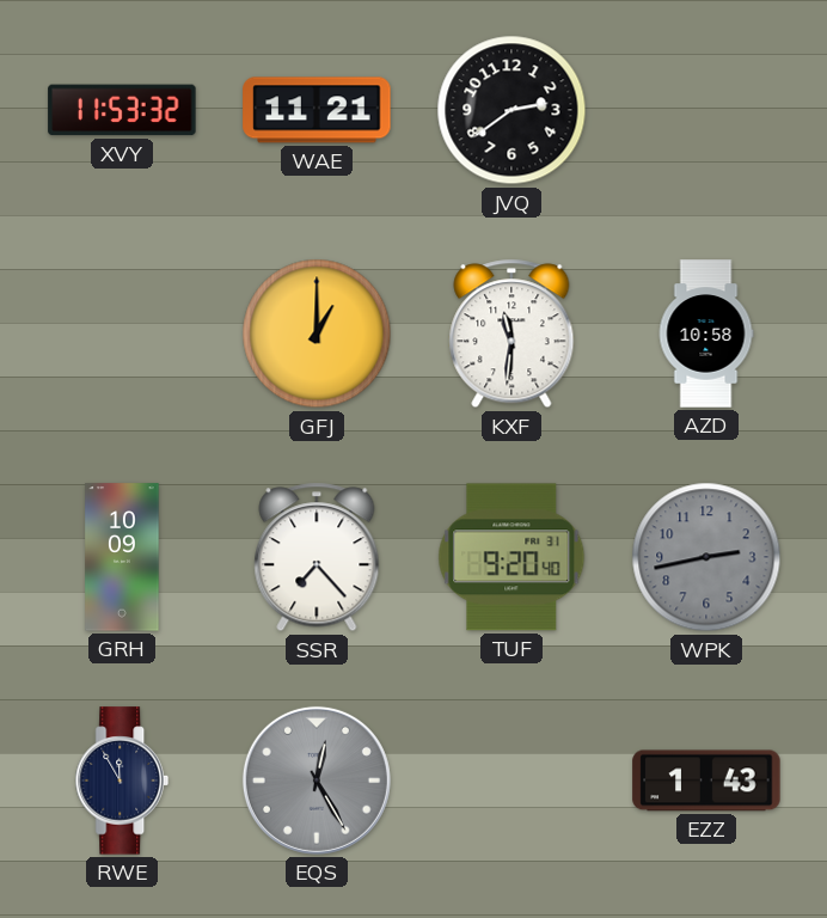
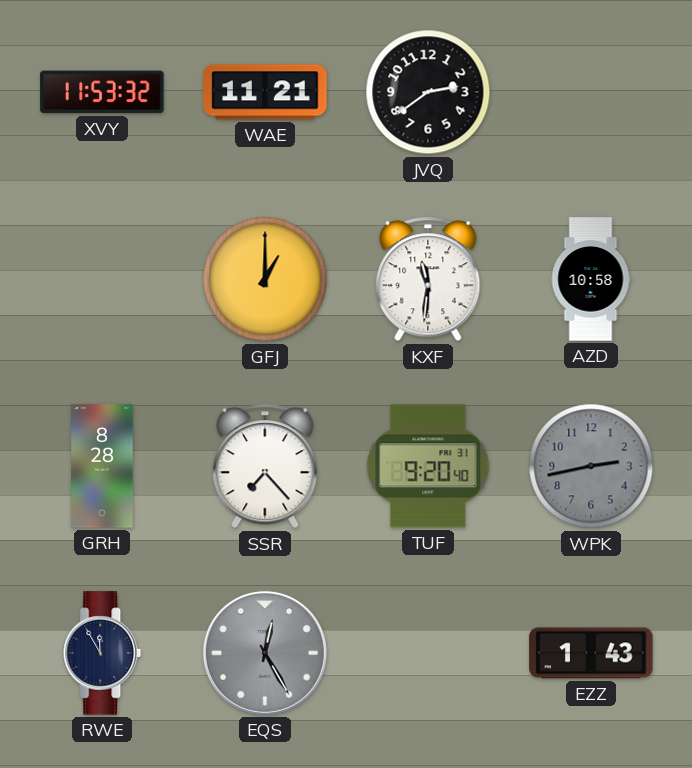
GRH: 10:09 -> 8:28
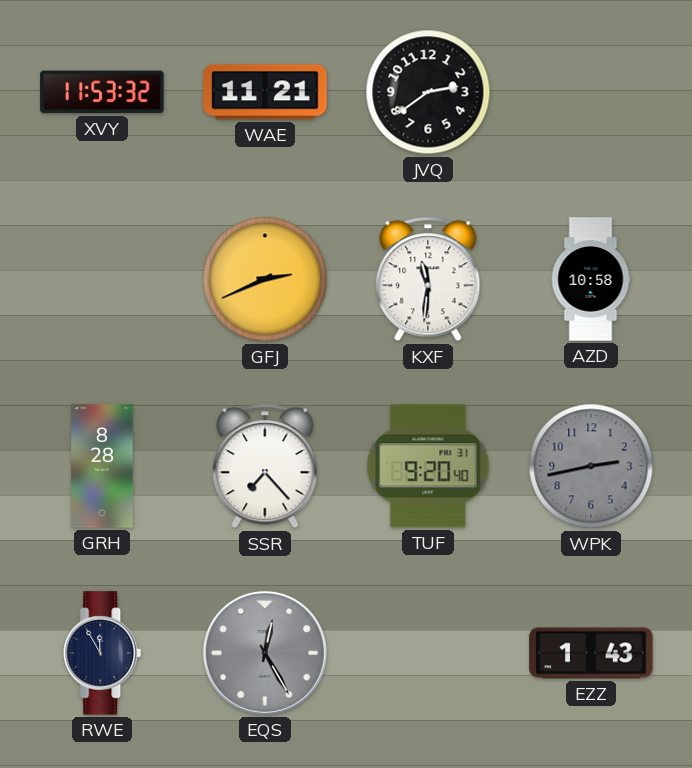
GFJ: 1:00 -> 2:41
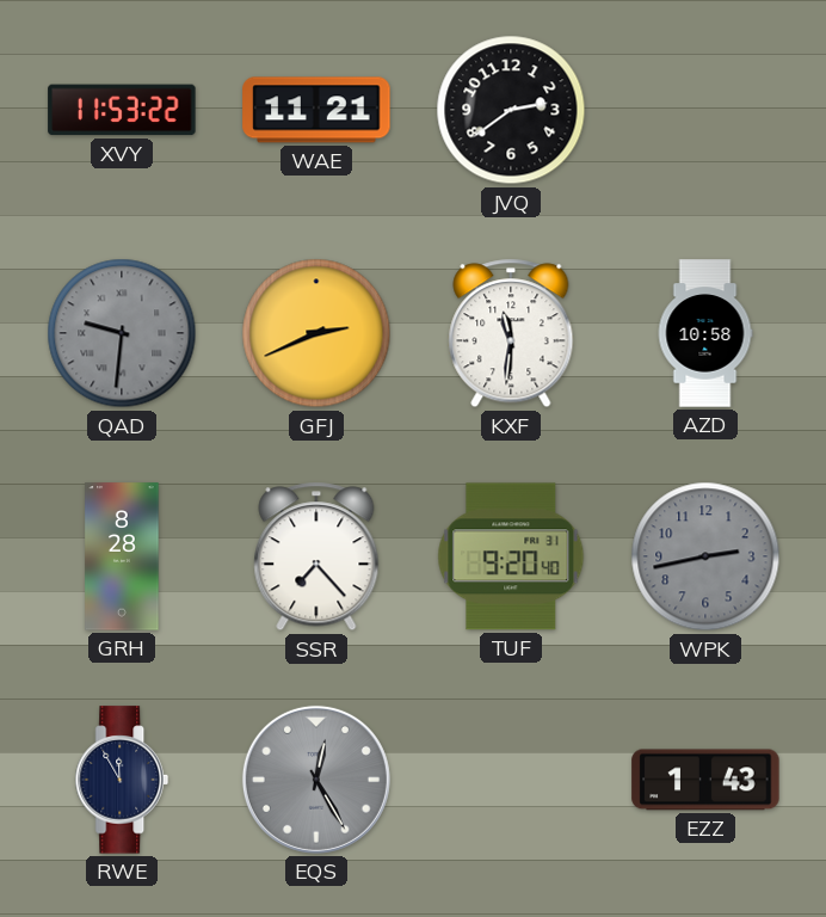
XVY: 11:53:32 -> 11:53:22
QAD: none -> 9:31
